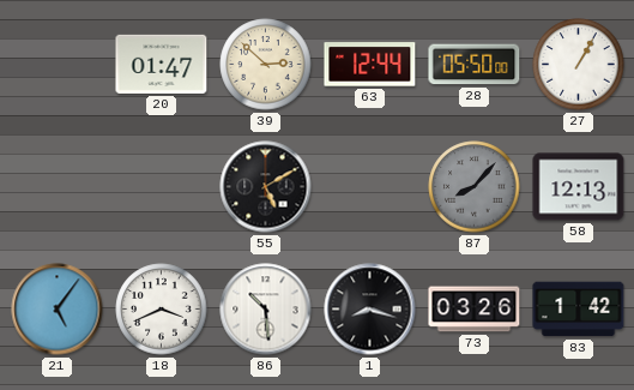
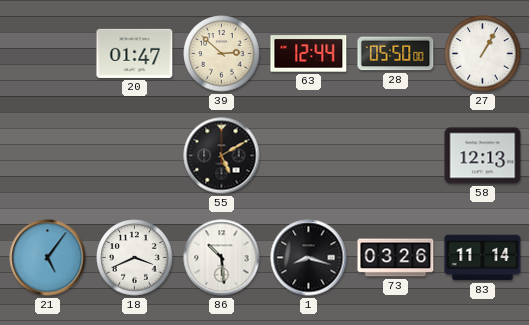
87: 8:07 -> none
83: 1:42 -> 11:14
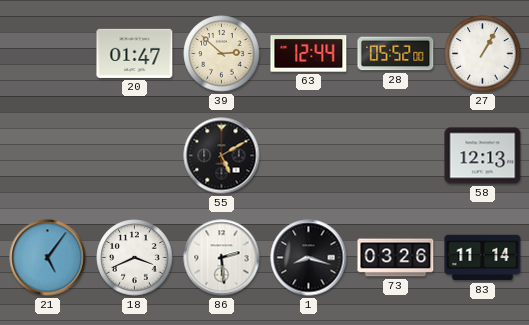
28: 05:50 -> 05:52
86: 10:29 -> 2:29
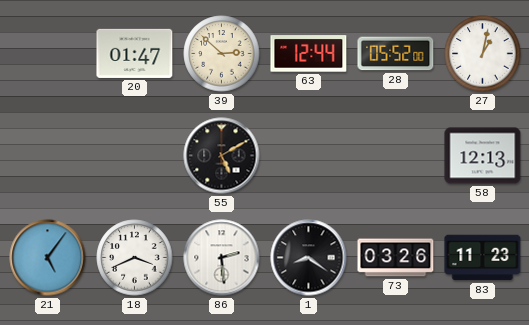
27: 1:05 -> 1:02
1: 8:18 -> 8:21
83: 11:14 -> 11:23
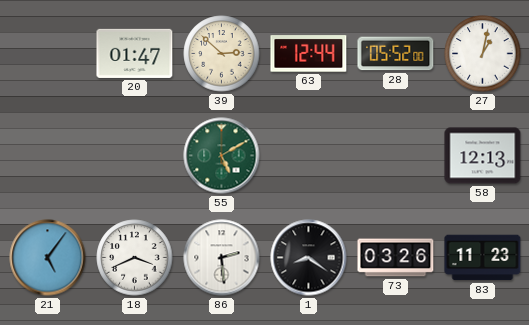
55 dial: black -> green
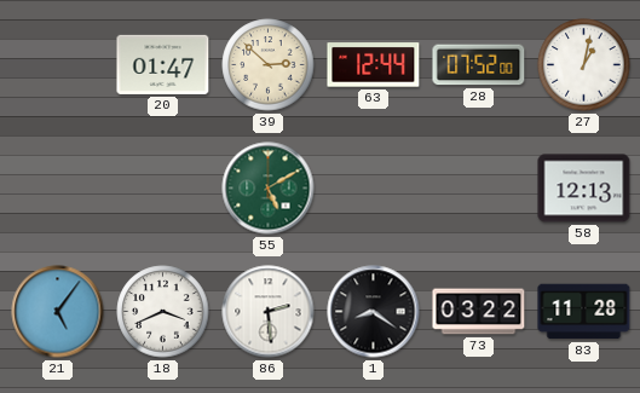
28: 05:52 -> 07:52
73: 03:26 -> 03:22
83: 11:23 -> 11:28
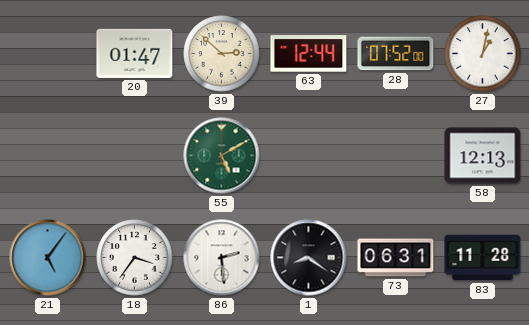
18: 3:41 -> 3:36
73: 03:22 -> 06:31
